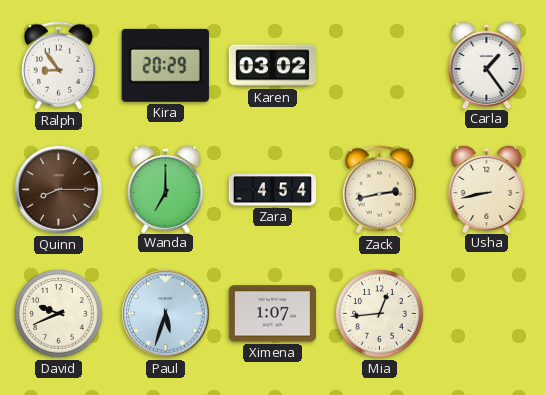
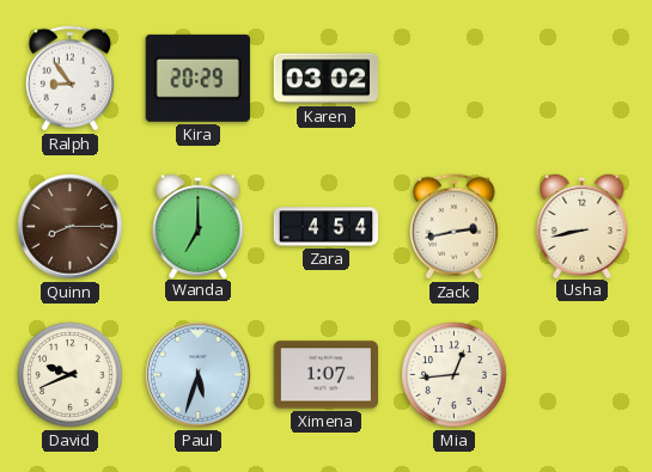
Carla: 1:24 -> none
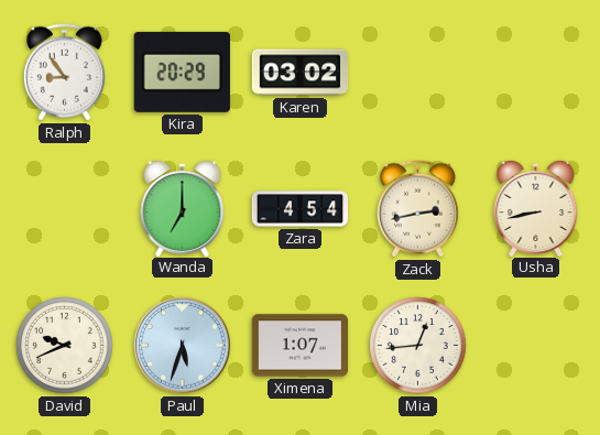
Quinn: 8:15 -> none
